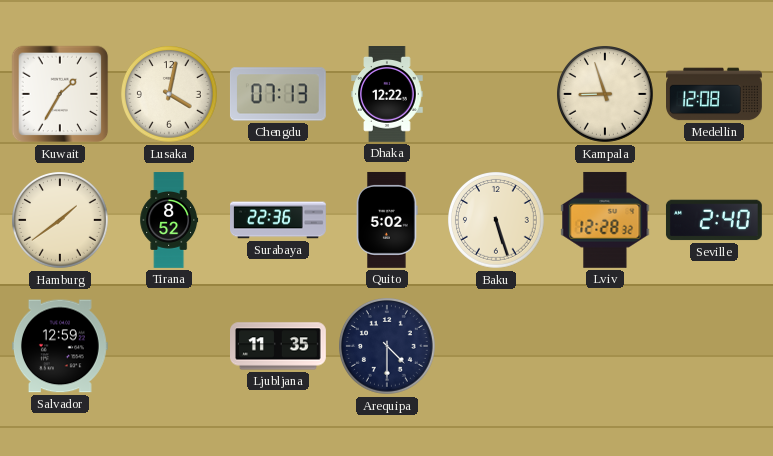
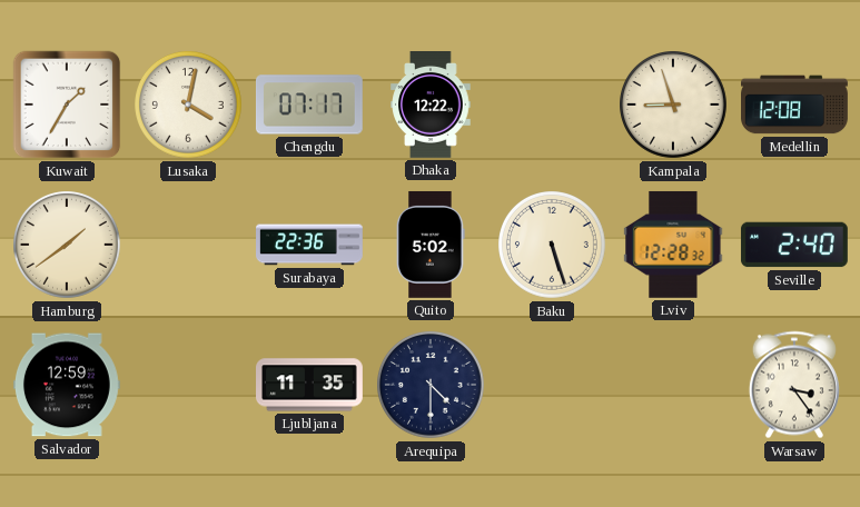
Chengdu: 07:13 -> 07:17
Tirana: 8:52 -> none
Warsaw: none -> 3:24
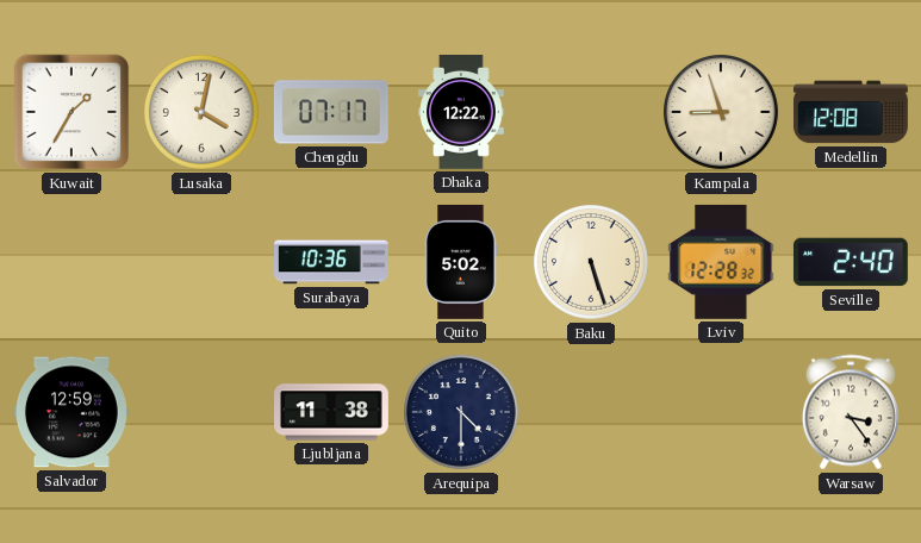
Hamburg: 1:39 -> none
Surabaya: 22:36 -> 10:36
Ljubljana: 11:35 -> 11:38
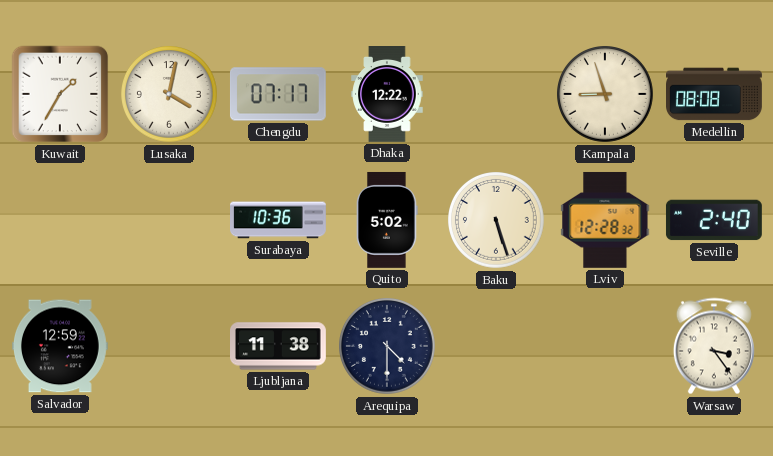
Medellin: 12:08 -> 08:08
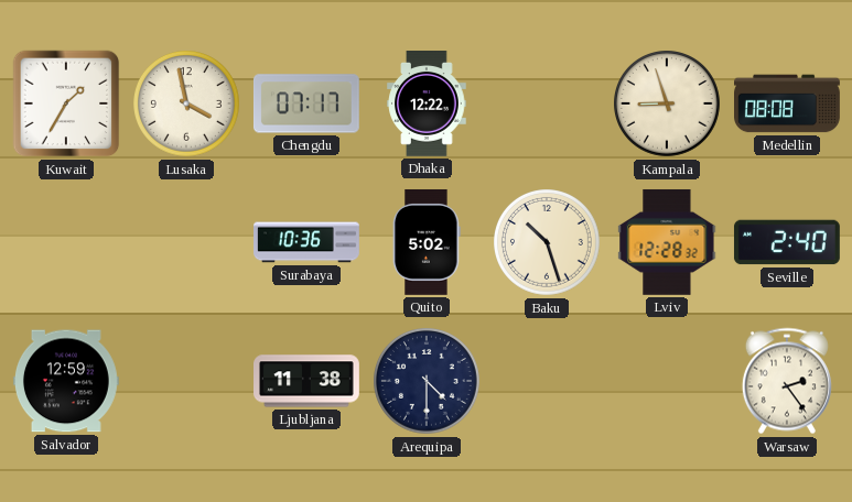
Lusaka: 4:02 -> 3:58
Baku: 5:27 -> 10:27
Warsaw: 3:24 -> 2:24
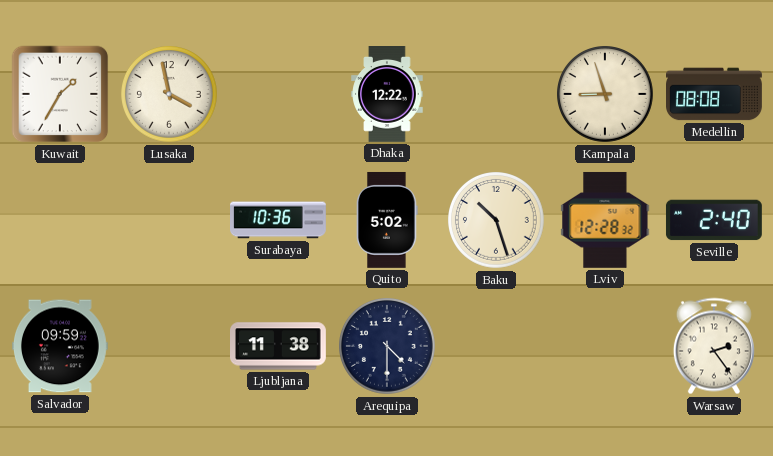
Chengdu: 07:17 -> none
Salvador: 12:59 -> 09:59
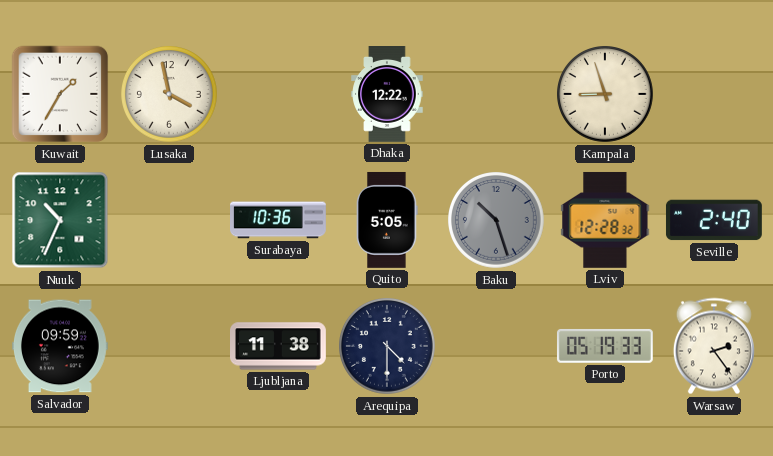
Medellin: 08:08 -> none
Nuuk: none -> 10:34
Quito: 5:02 -> 5:05
Baku dial: cream -> grey
Porto: none -> 05:19
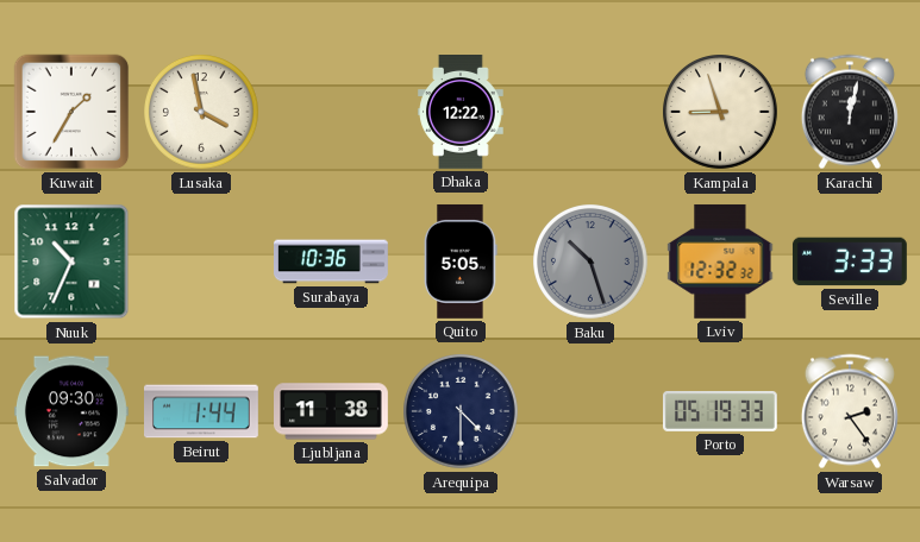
Karachi: none -> 12:02
Lviv: 12:28 -> 12:32
Seville: 2:40 -> 3:33
Salvador: 09:59 -> 09:30
Beirut: none -> 1:44
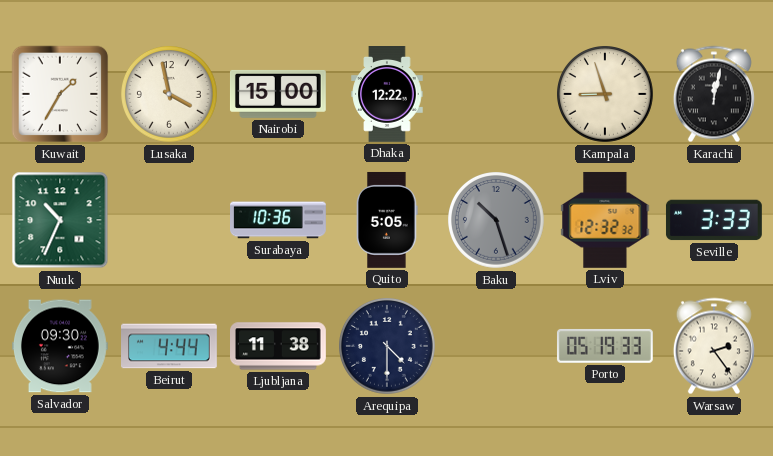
Nairobi: none -> 15:00
Beirut: 1:44 -> 4:44
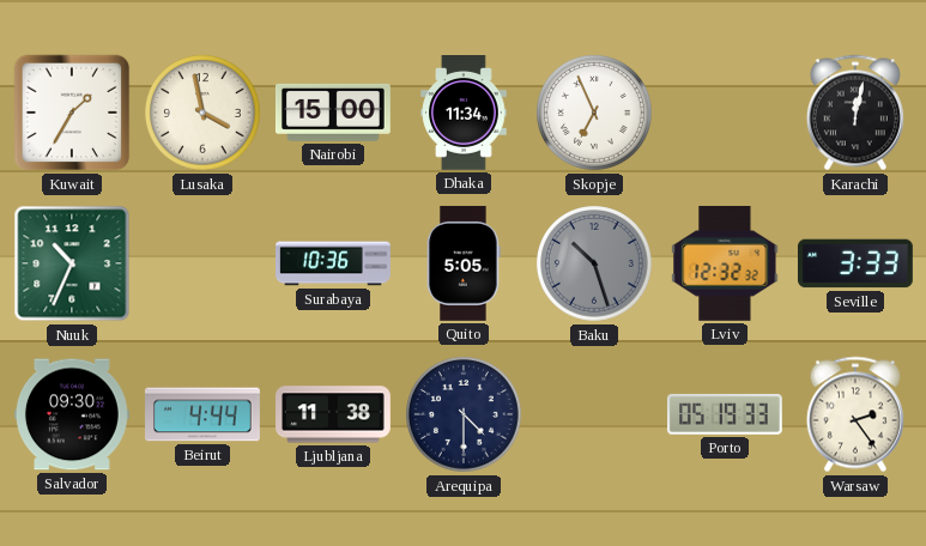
Dhaka: 12:22 -> 11:34
Skopje: none -> 6:56
Kampala: 8:57 -> none
